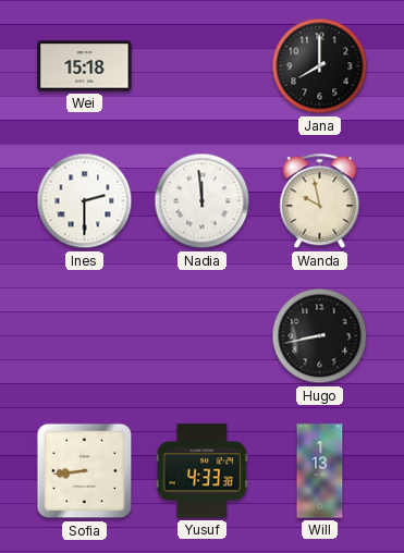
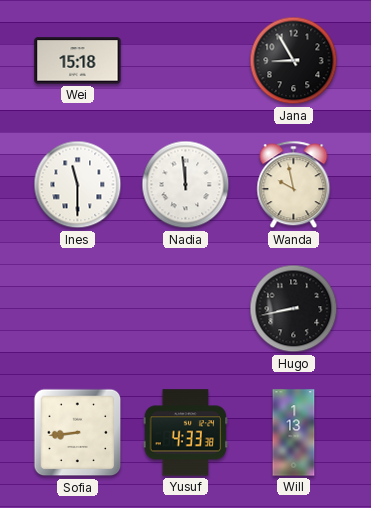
Jana: 8:00 -> 8:55
Ines: 2:30 -> 11:30
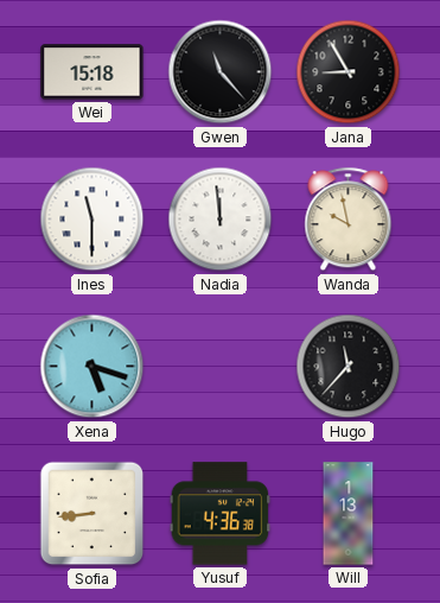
Gwen: none -> 11:23
Xena: none -> 5:18
Hugo: 8:43 -> 11:37
Yusuf: 4:33 -> 4:36
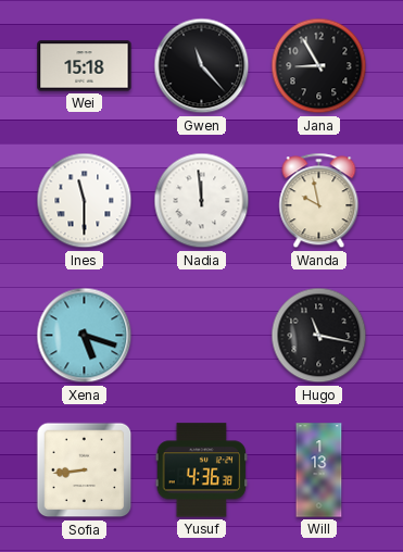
Hugo: 11:37 -> 11:17
